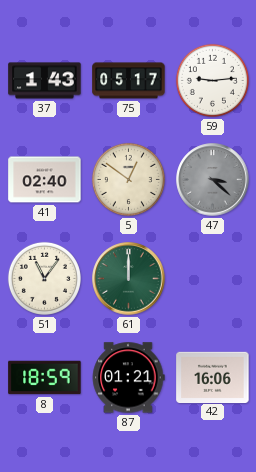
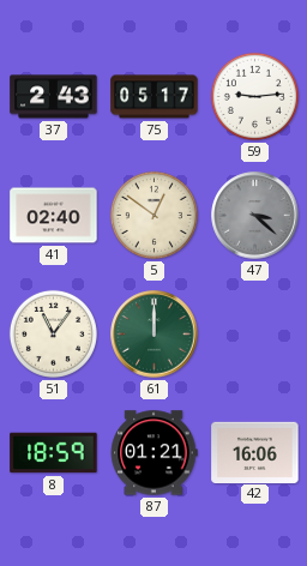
37: 1:43 -> 2:43
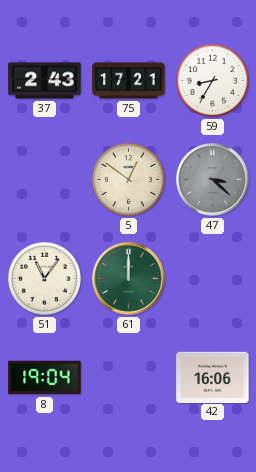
75: 05:17 -> 17:21
59: 9:14 -> 8:35
41: 02:40 -> none
8: 18:59 -> 19:04
87: 01:21 -> none
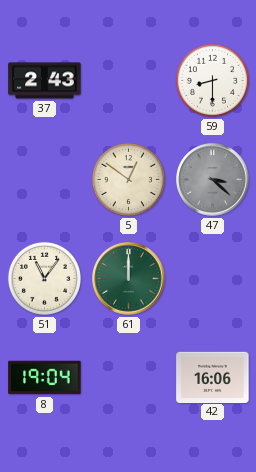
75: 17:21 -> none
59: 8:35 -> 8:30
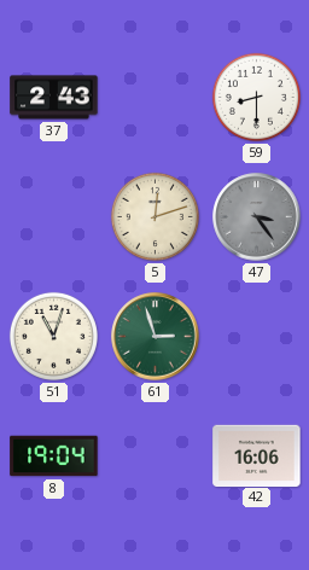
5: 12:51 -> 12:12
47: 3:22 -> 3:24
51: 11:06 -> 11:03
61: 12:00 -> 2:57
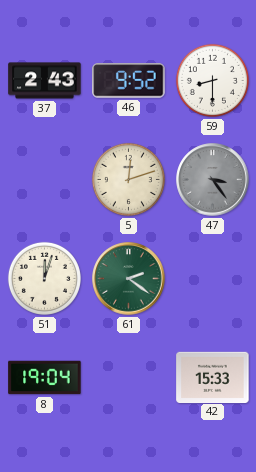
46: none -> 9:52
51: 11:03 -> 12:03
61: 2:57 -> 2:21
42: 16:06 -> 15:33
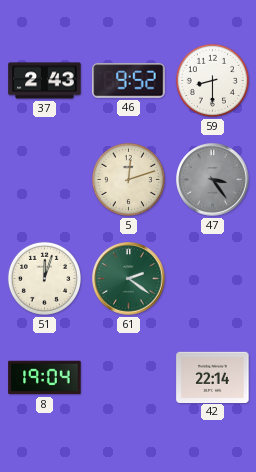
42: 15:33 -> 22:14
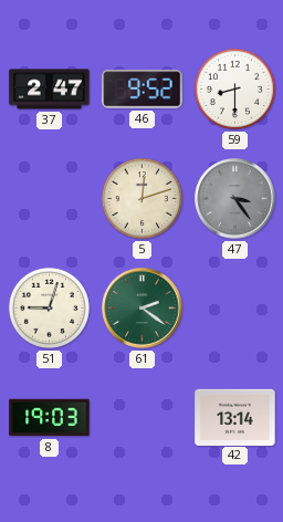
37: 2:43 -> 2:47
51: 12:03 -> 9:03
8: 19:04 -> 19:03
42: 22:14 -> 13:14
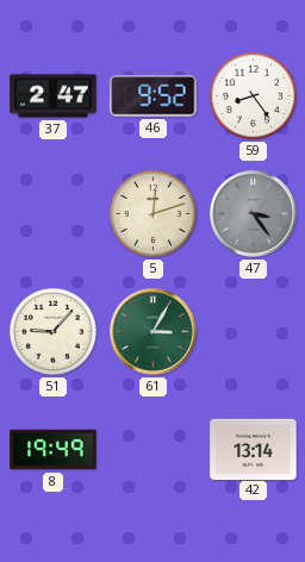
59: 8:30 -> 8:24
51: 9:03 -> 9:07
61: 2:21 -> 3:05
8: 19:03 -> 19:49
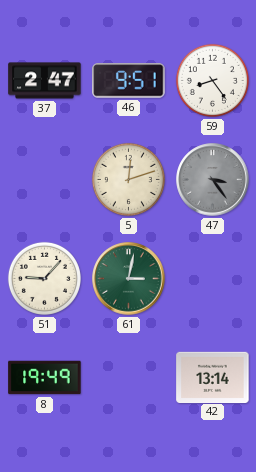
46: 9:52 -> 9:51
61: 3:05 -> 3:02
